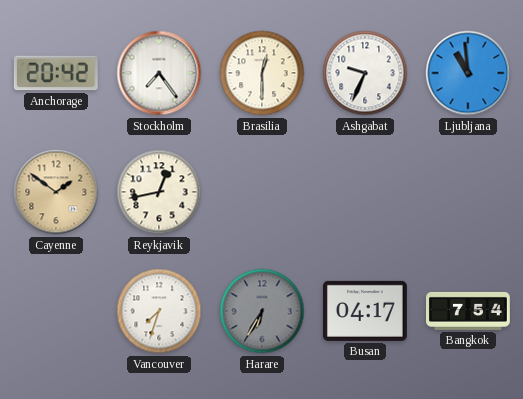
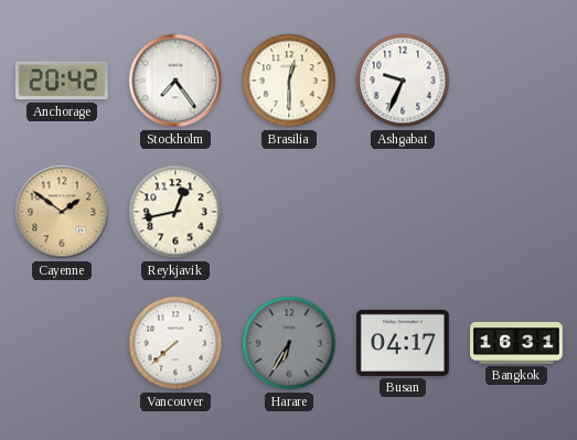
Ljubljana: 10:59 -> none
Vancouver: 7:33 -> 7:38
Bangkok: 7:54 -> 16:31
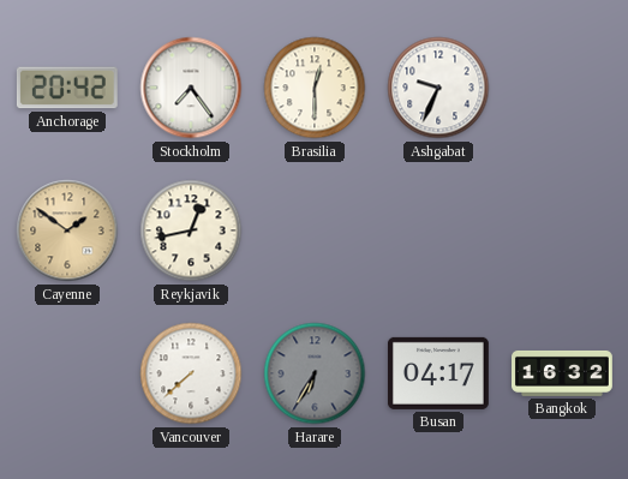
Bangkok: 16:31 -> 16:32
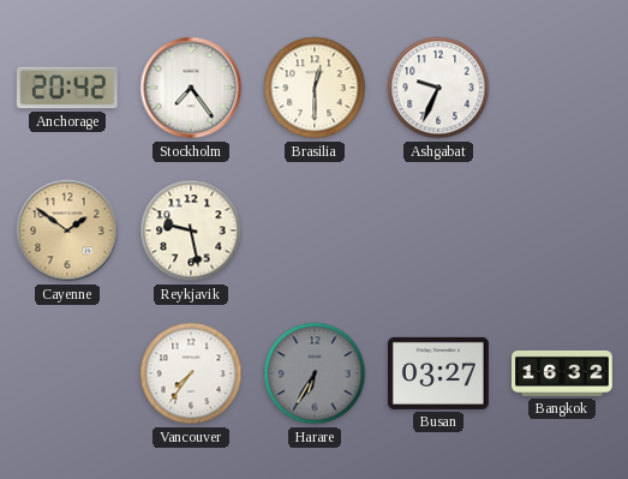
Reykjavik: 12:43 -> 9:28
Vancouver: 7:38 -> 7:36
Busan: 04:17 -> 03:27
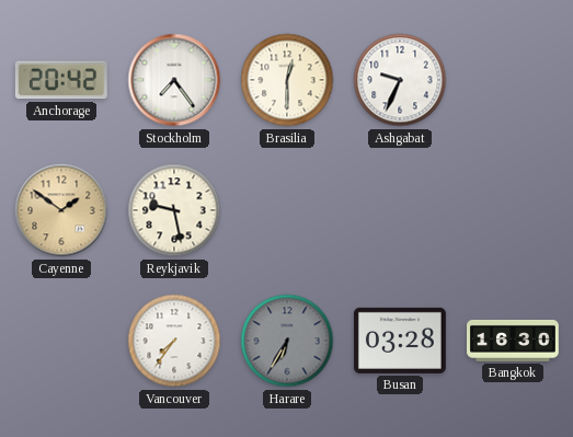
Busan: 03:27 -> 03:28
Bangkok: 16:32 -> 16:30
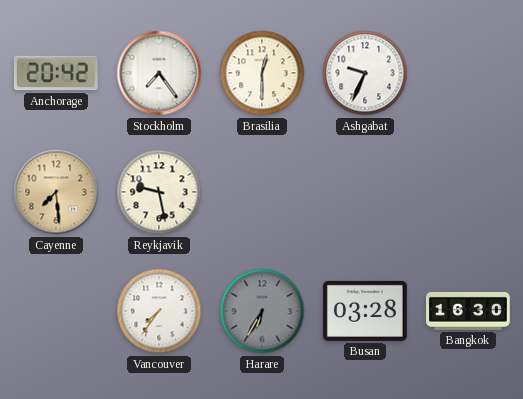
Cayenne: 1:51 -> 7:29
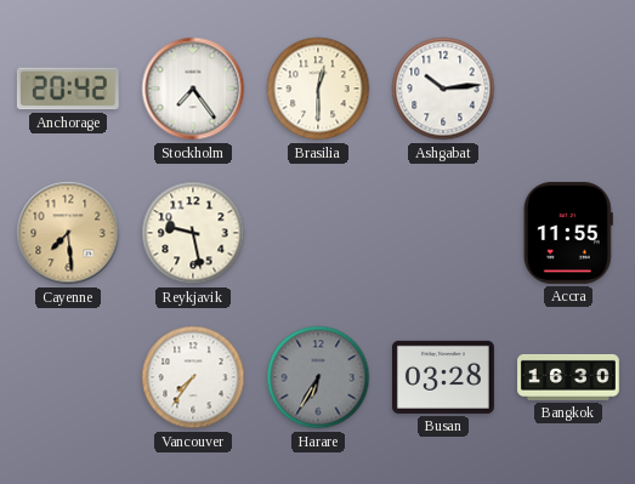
Ashgabat: 9:34 -> 10:14
Accra: none -> 11:55
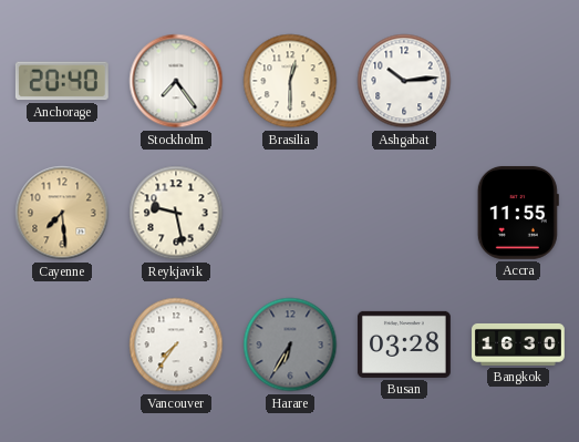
Anchorage: 20:42 -> 20:40
